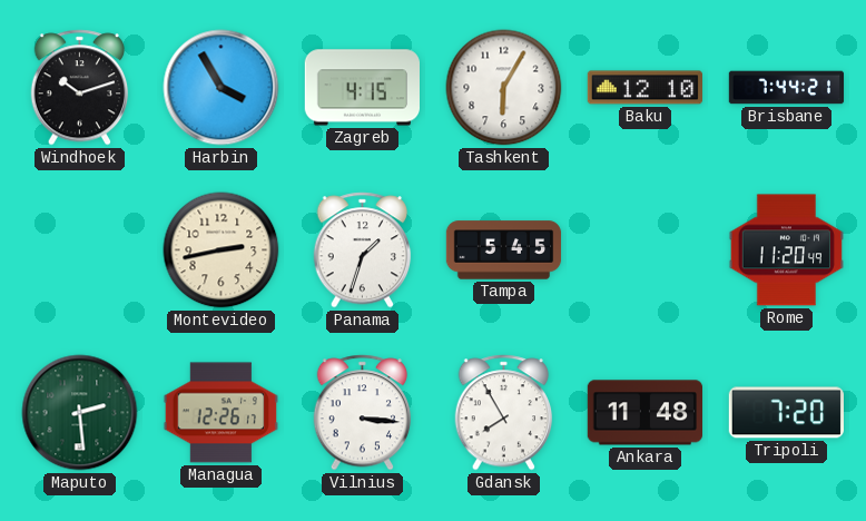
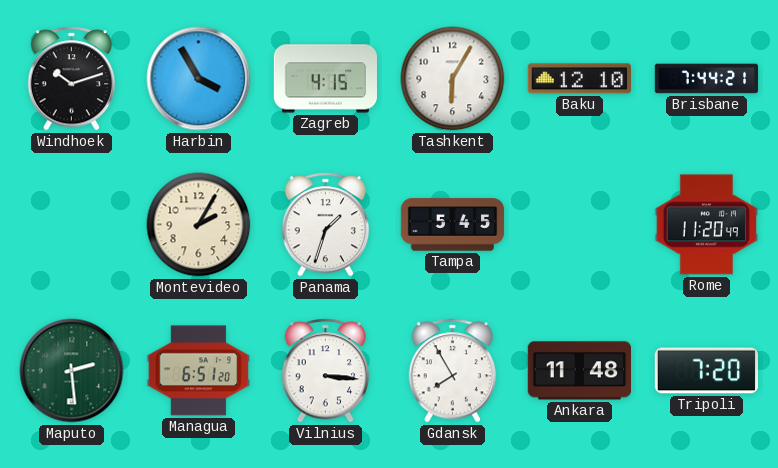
Montevideo: 2:43 -> 2:05
Managua: 12:26 -> 6:51
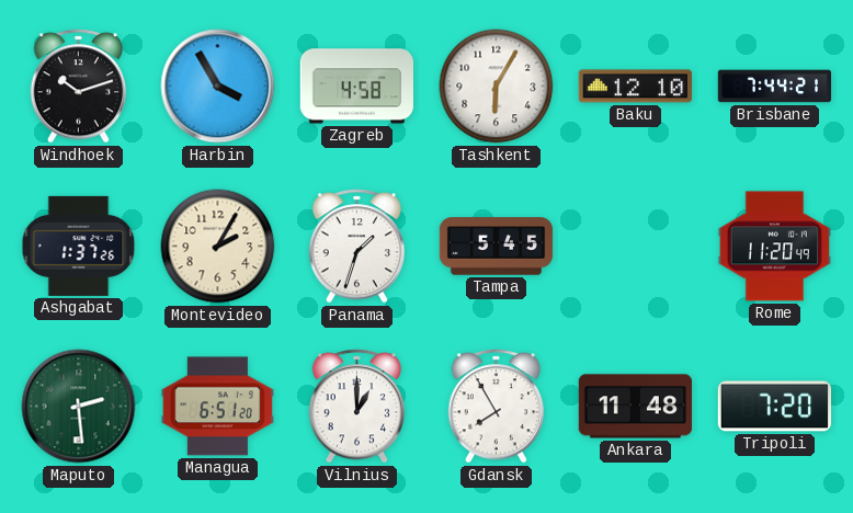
Zagreb: 4:15 -> 4:58
Ashgabat: none -> 1:37
Vilnius: 3:16 -> 1:00
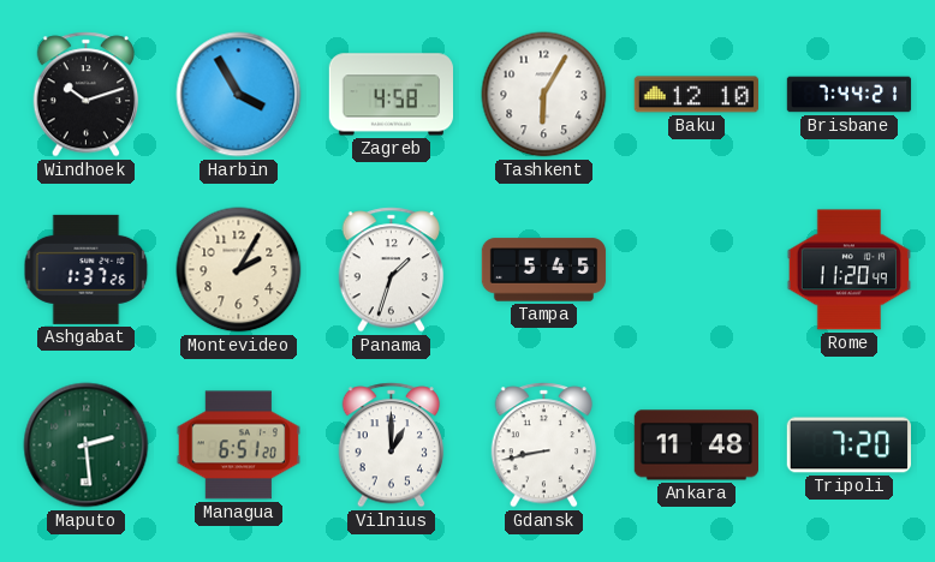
Gdansk: 7:55 -> 8:43
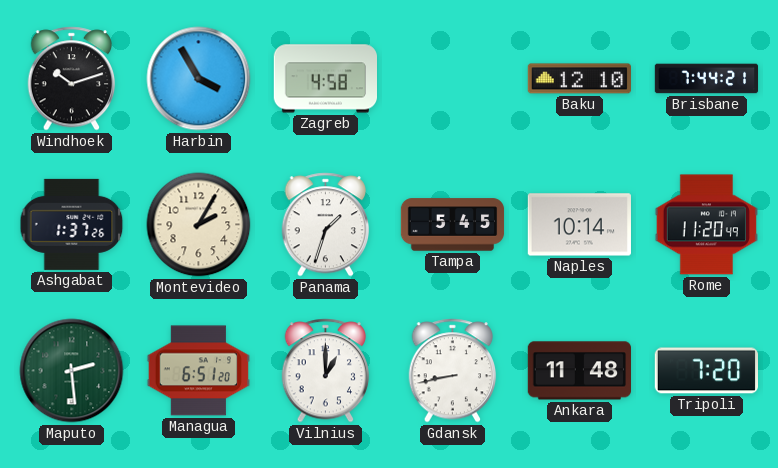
Tashkent: 6:05 -> none
Naples: none -> 10:14
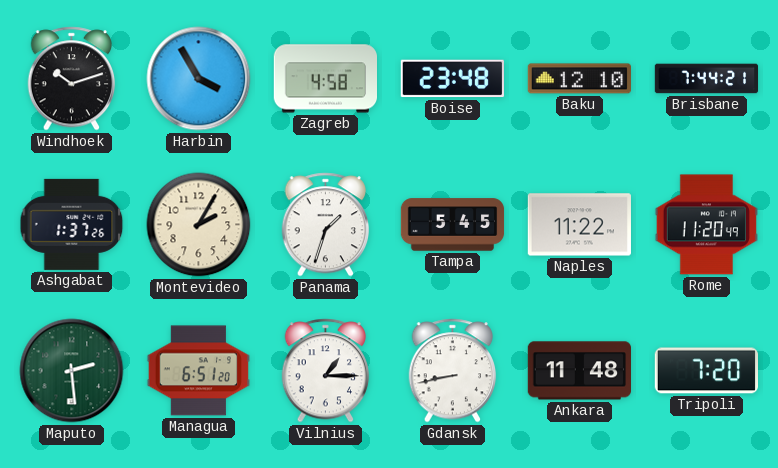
Boise: none -> 23:48
Naples: 10:14 -> 11:22
Vilnius: 1:00 -> 1:15
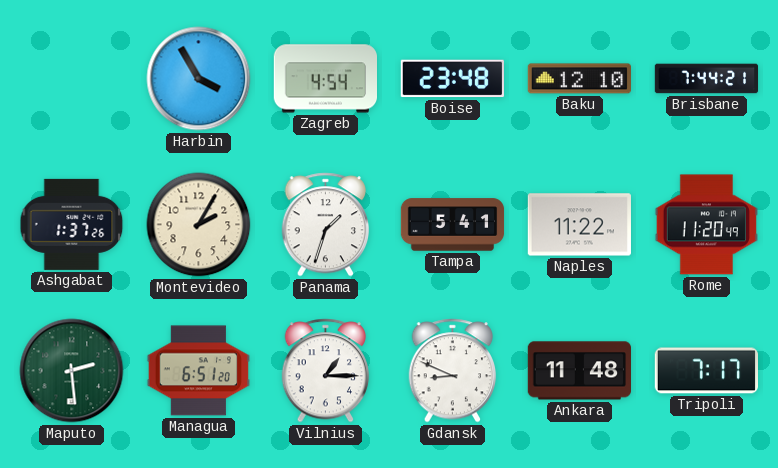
Windhoek: 10:12 -> none
Zagreb: 4:58 -> 4:54
Tampa: 5:45 -> 5:41
Gdansk: 8:43 -> 8:49
Tripoli: 7:20 -> 7:17
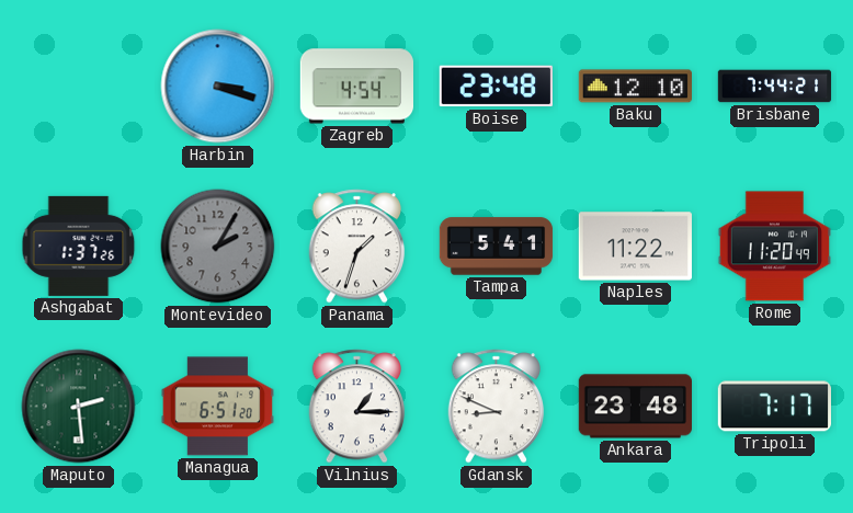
Harbin: 3:55 -> 3:18
Montevideo dial: cream -> grey
Ankara: 11:48 -> 23:48
